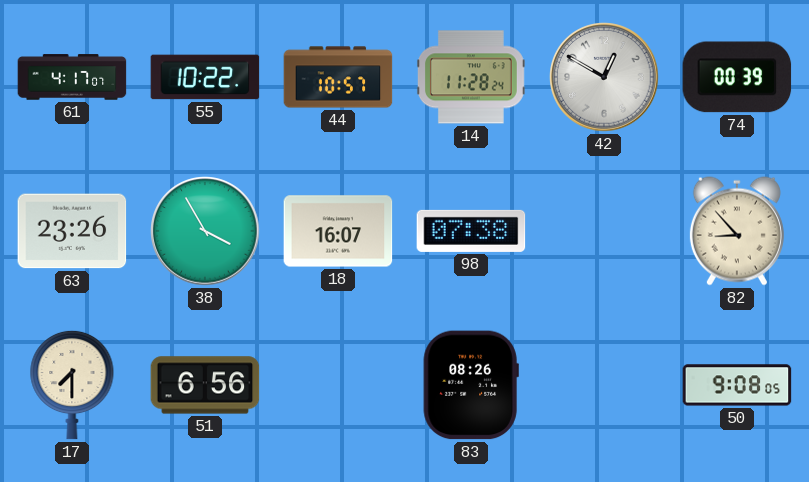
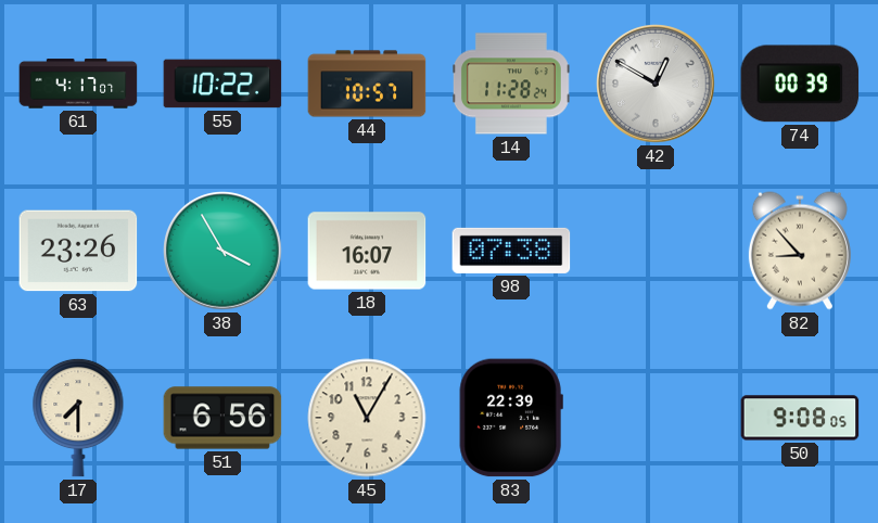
45: none -> 11:05
83: 08:26 -> 22:39
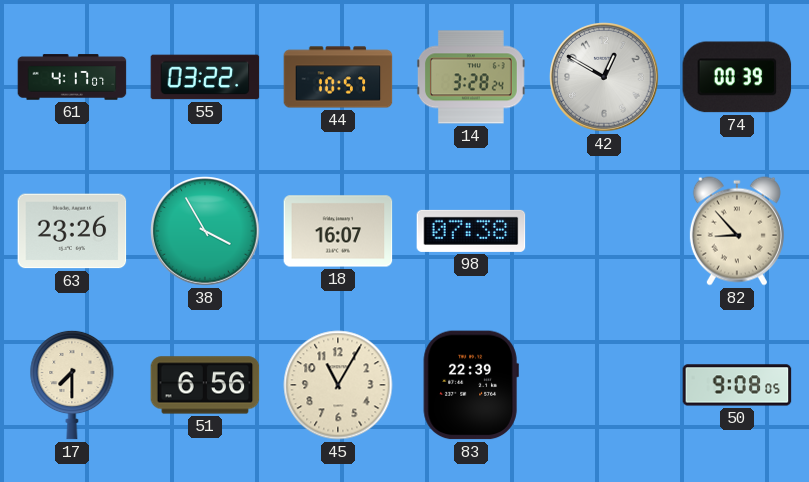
55: 10:22 -> 03:22
14: 11:28 -> 3:28
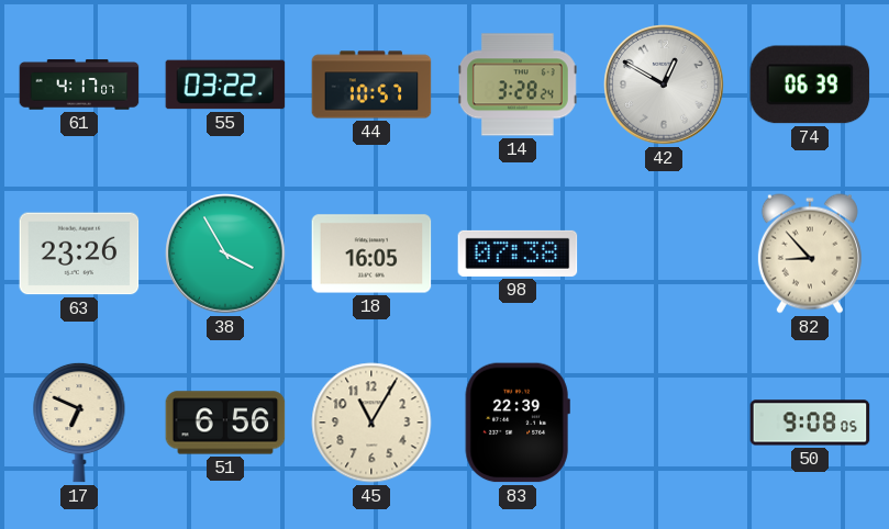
74: 00:39 -> 06:39
18: 16:07 -> 16:05
17: 7:30 -> 6:49
